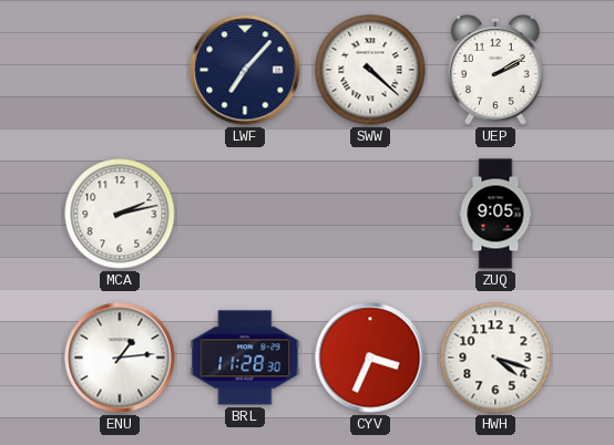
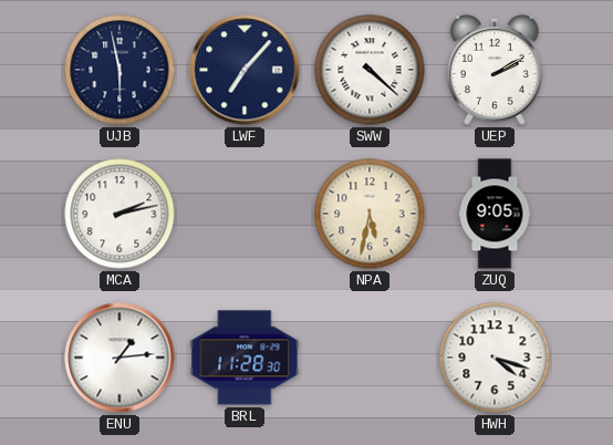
UJB: none -> 5:58
NPA: none -> 5:32
CYV: 3:34 -> none
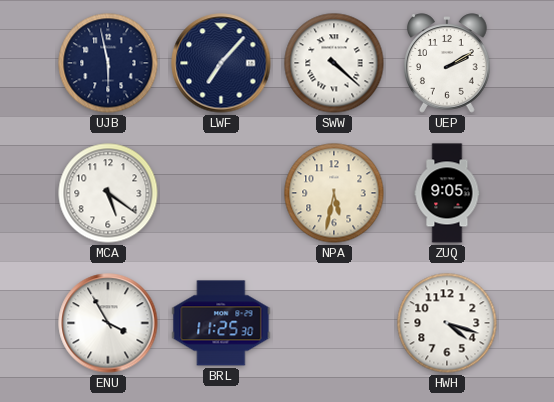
MCA: 2:13 -> 5:21
ENU: 1:14 -> 3:55
BRL: 11:28 -> 11:25
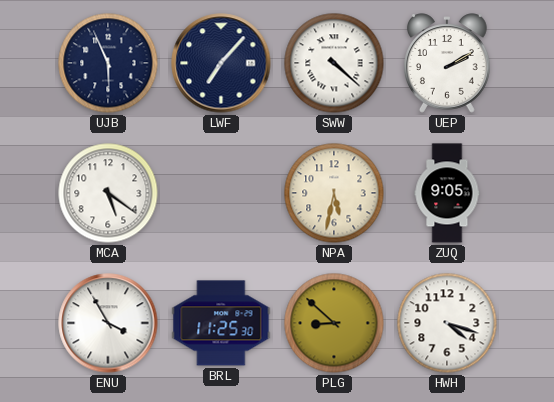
UJB: 5:58 -> 5:56
PLG: none -> 8:52
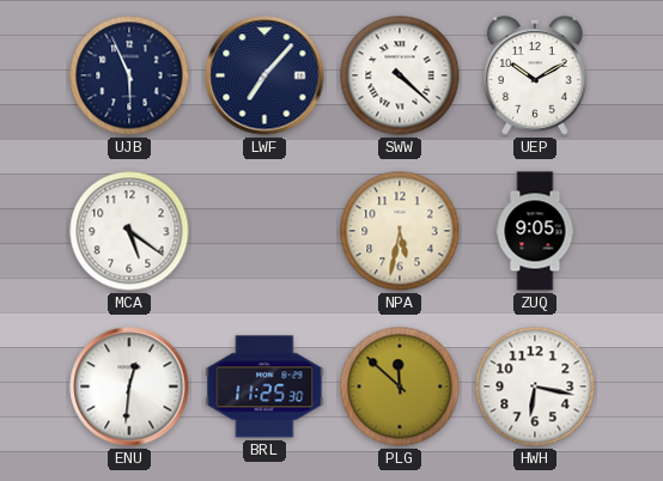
UEP: 2:10 -> 10:10
ENU: 3:55 -> 12:31
PLG: 8:52 -> 11:52
HWH: 4:18 -> 6:17
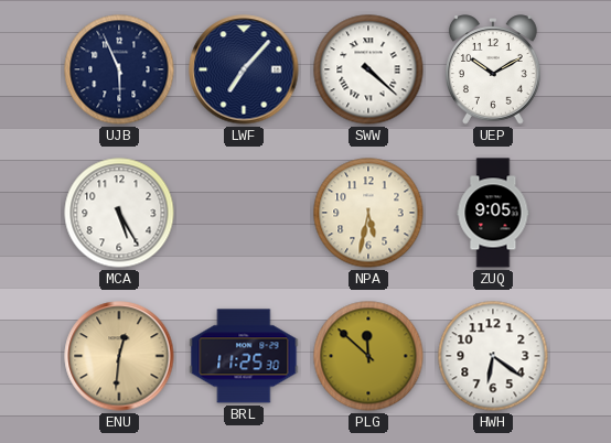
MCA: 5:21 -> 5:25
ENU dial: white -> champagne
HWH: 6:17 -> 6:21
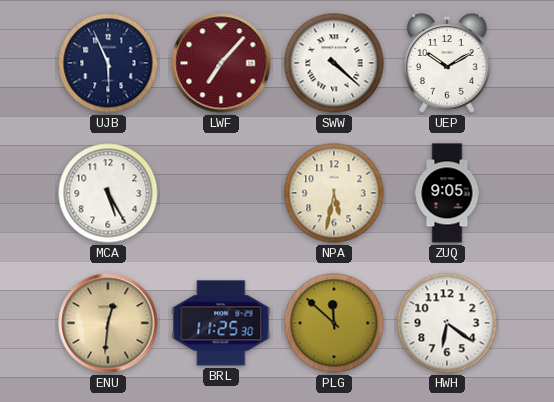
LWF dial: navy -> burgundy
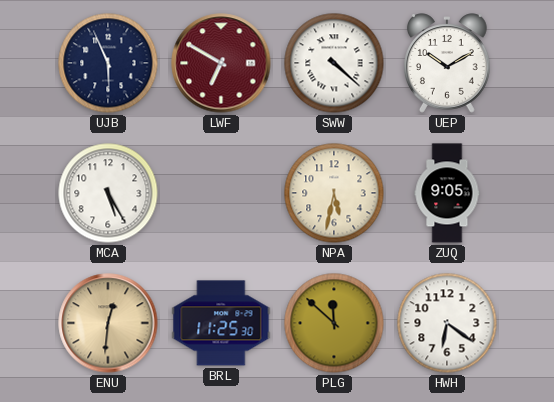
LWF: 7:07 -> 6:50
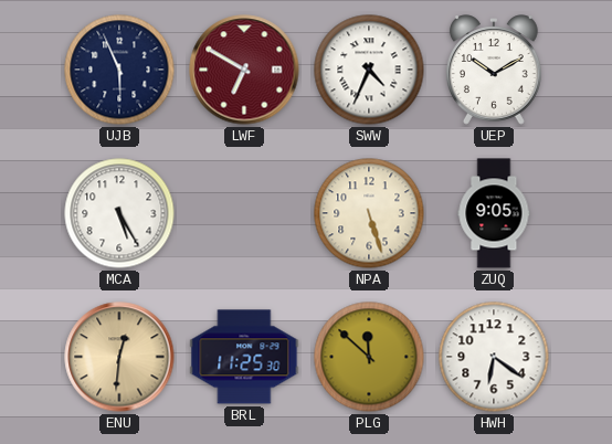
SWW: 4:22 -> 4:34
NPA: 5:32 -> 5:27
